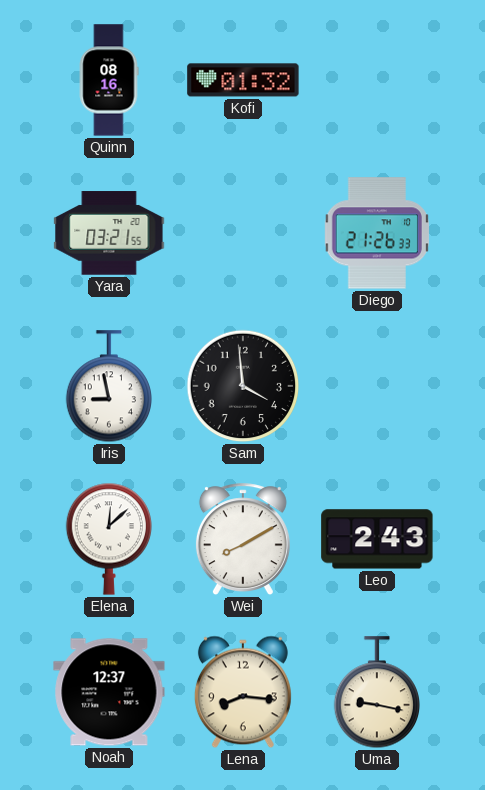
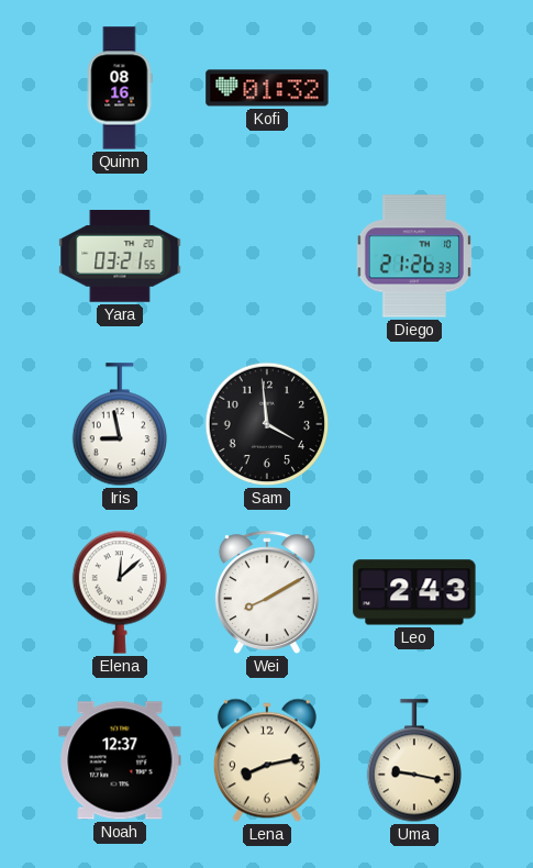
Lena: 8:16 -> 8:13
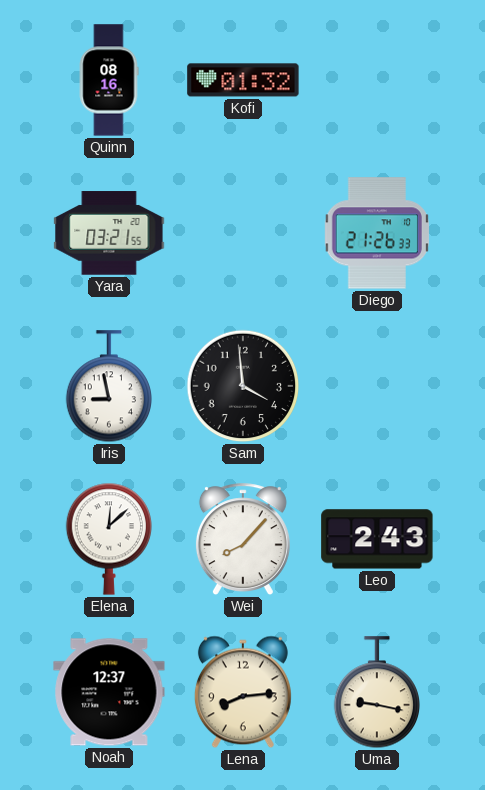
Wei: 8:10 -> 8:07
Lena: 8:13 -> 8:14
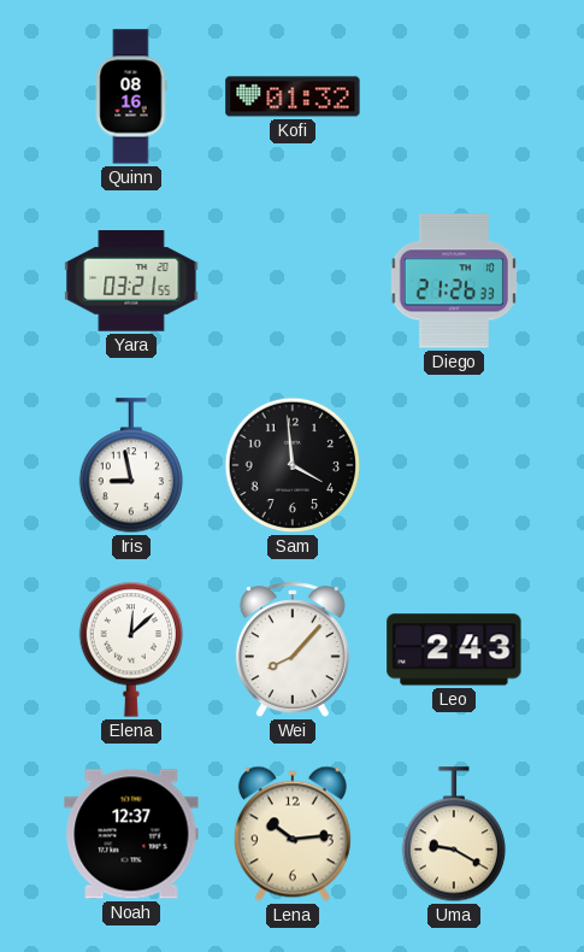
Lena: 8:14 -> 10:14
Uma: 9:17 -> 9:20
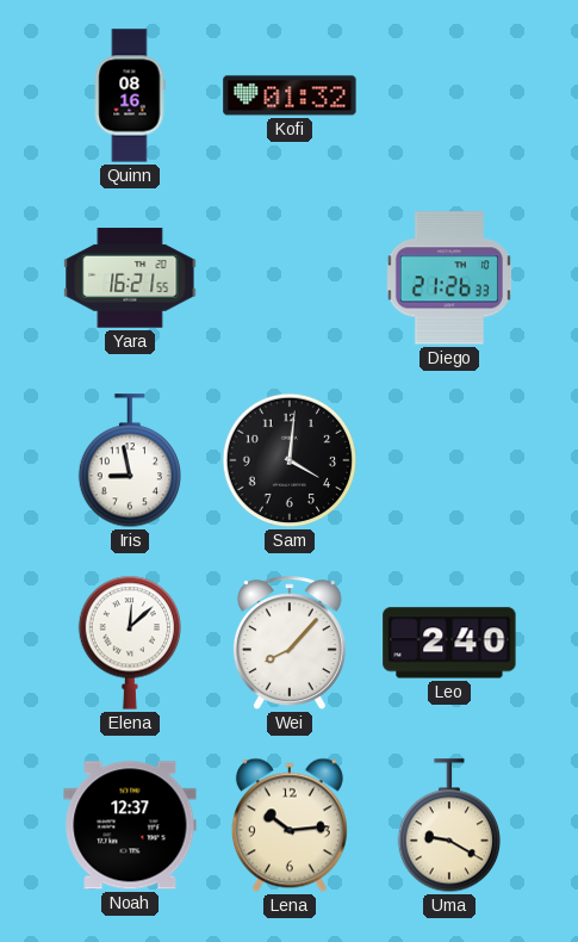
Yara: 03:21 -> 16:21
Sam: 3:59 -> 4:01
Leo: 2:43 -> 2:40
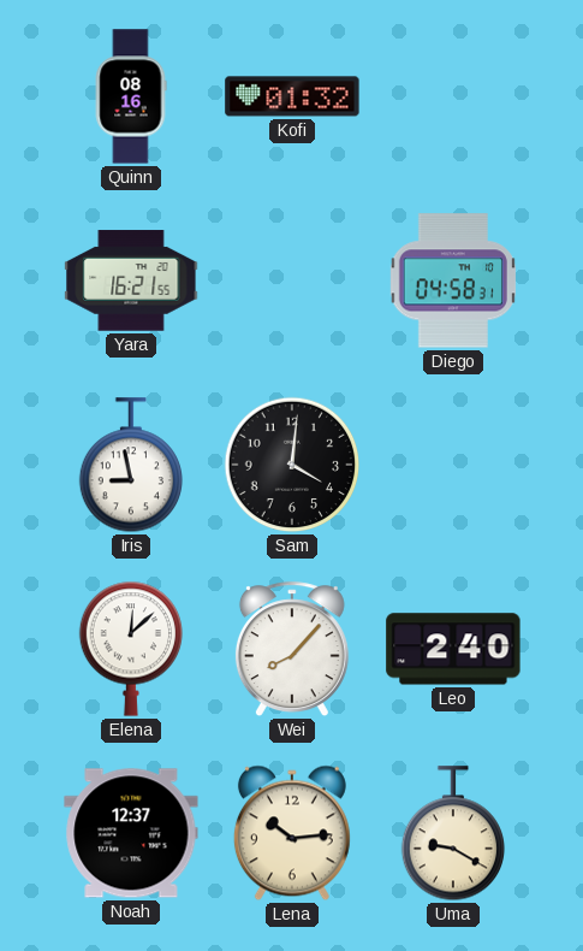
Diego: 21:26 -> 04:58
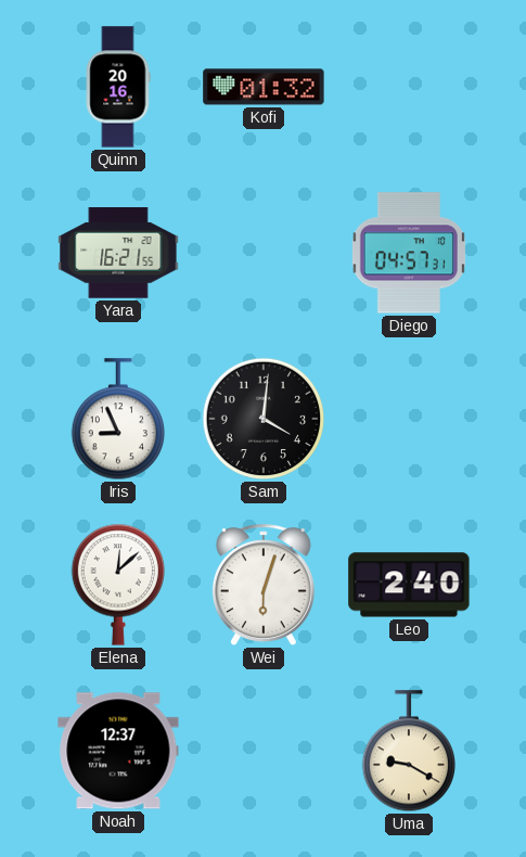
Quinn: 08:16 -> 20:16
Diego: 04:58 -> 04:57
Iris: 8:58 -> 8:56
Wei: 8:07 -> 6:03
Lena: 10:14 -> none
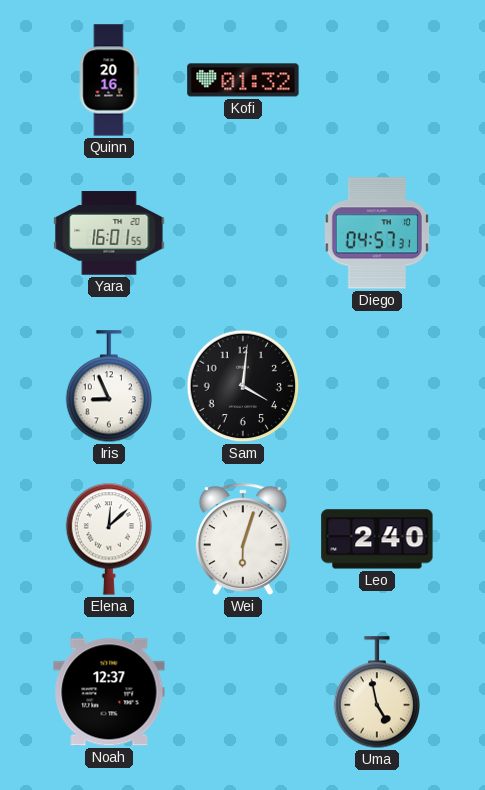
Yara: 16:21 -> 16:01
Uma: 9:20 -> 4:58
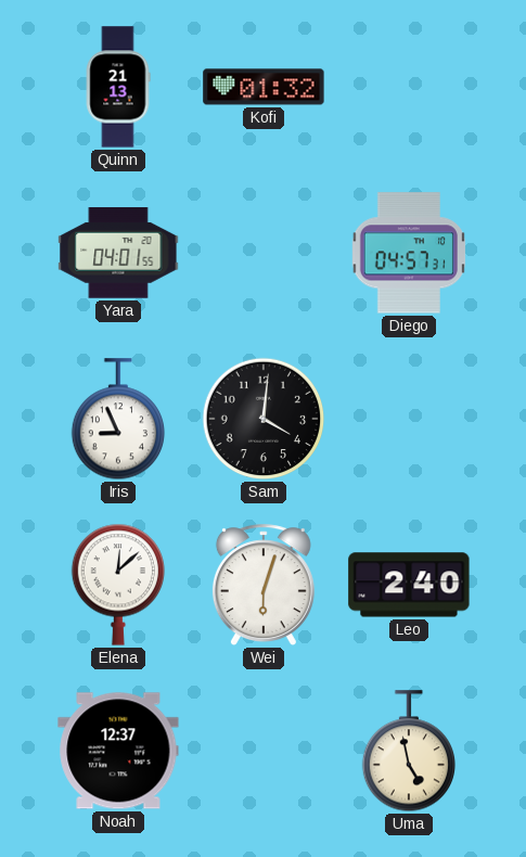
Quinn: 20:16 -> 21:13
Yara: 16:01 -> 04:01
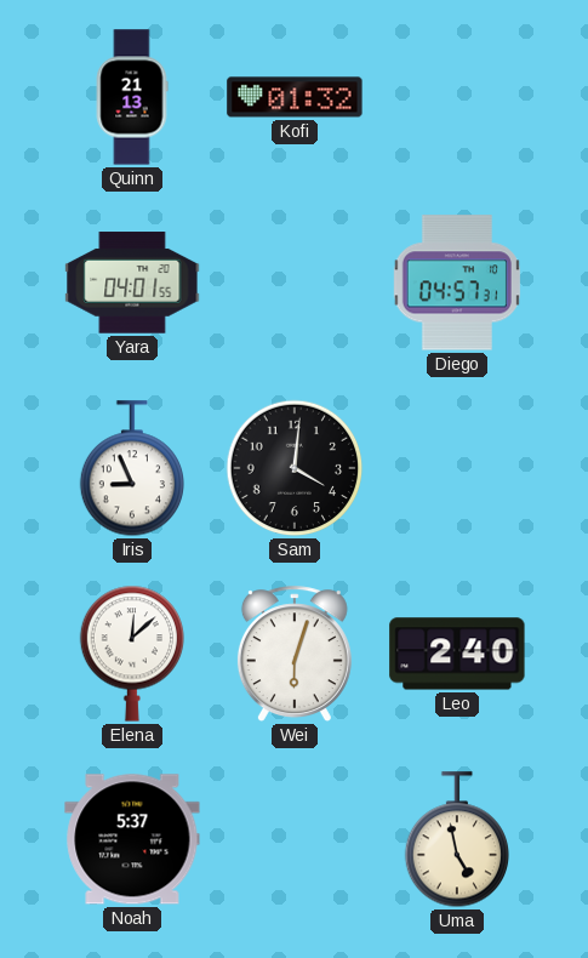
Noah: 12:37 -> 5:37
